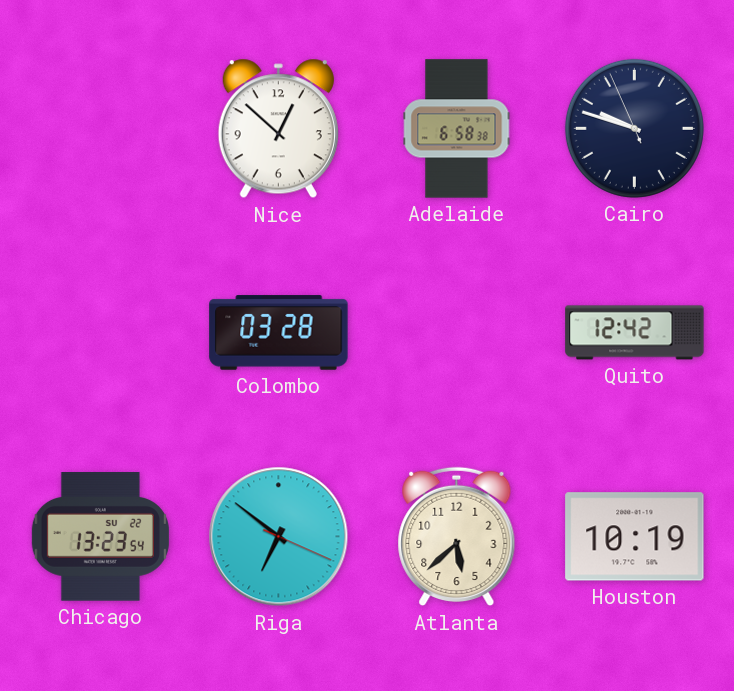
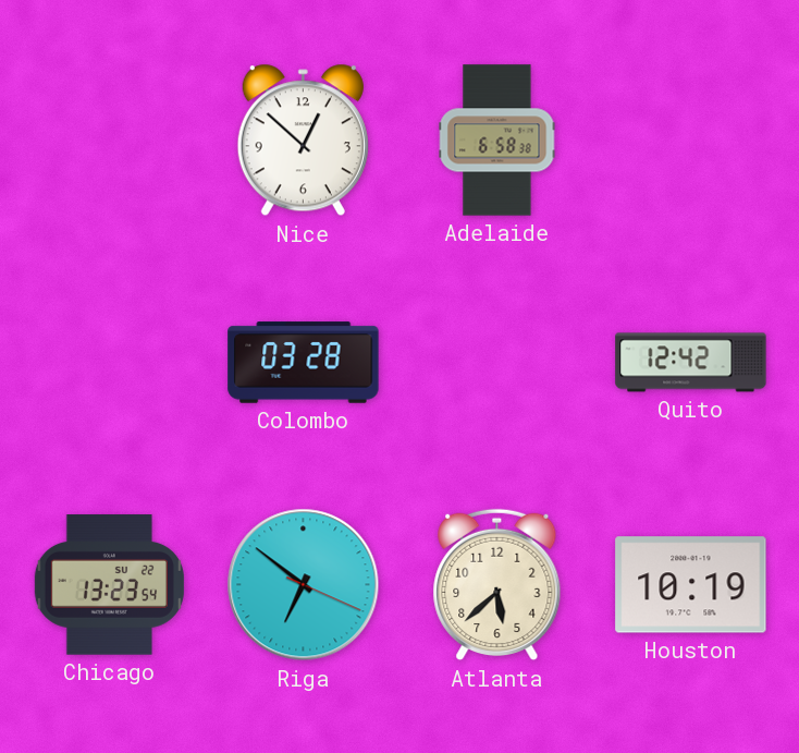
Cairo: 9:47 -> none
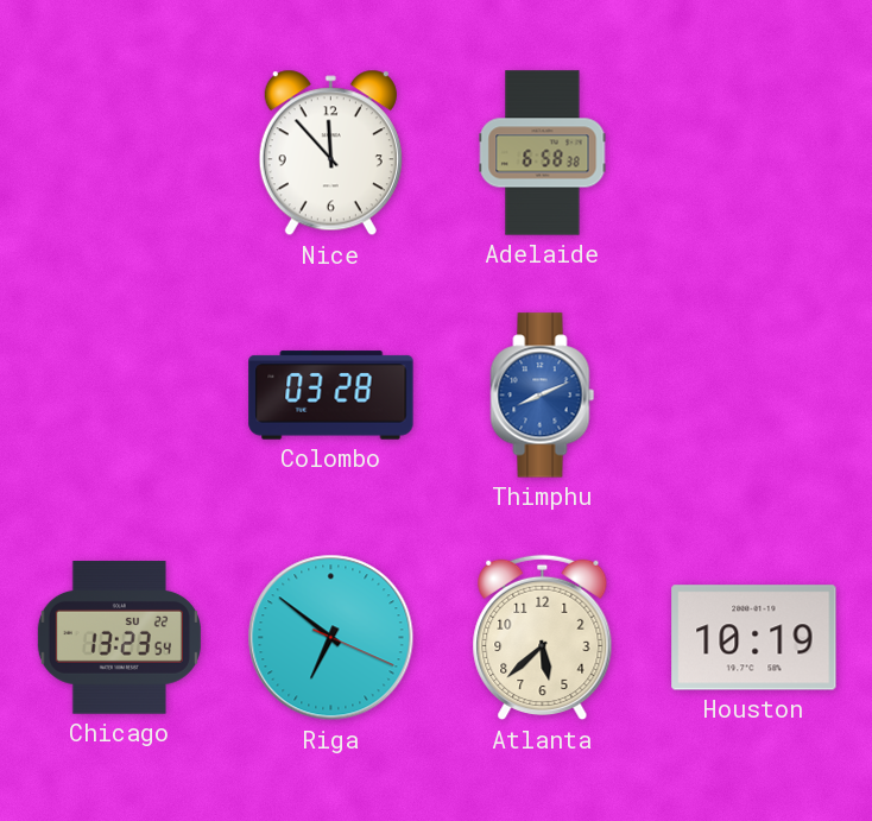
Nice: 12:52 -> 11:53
Thimphu: none -> 8:11
Quito: 12:42 -> none
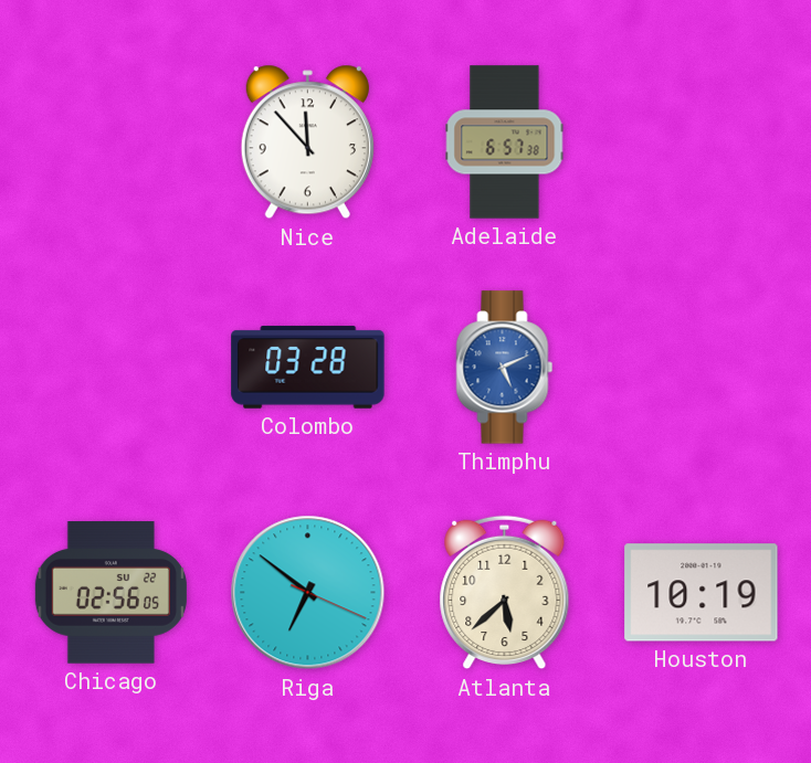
Adelaide: 6:58 -> 6:57
Thimphu: 8:11 -> 5:11
Chicago: 13:23 -> 02:56
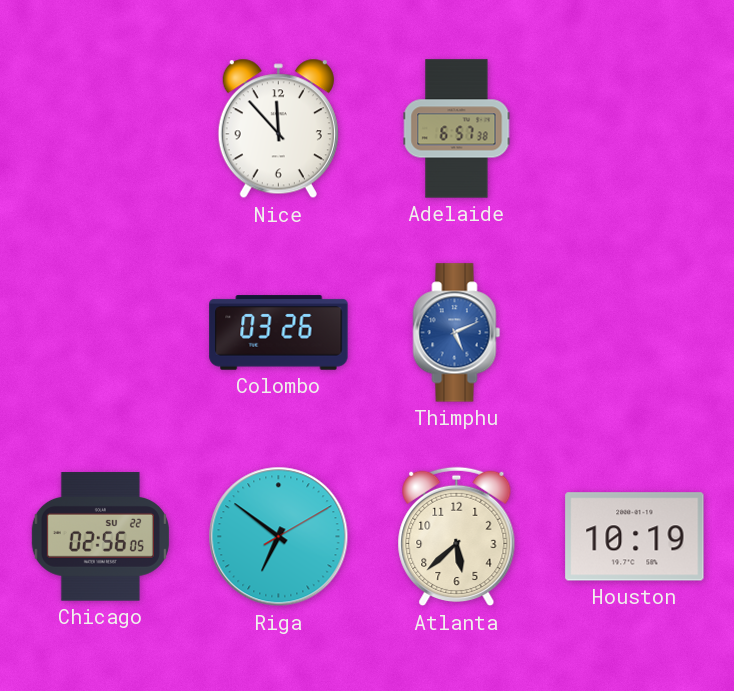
Colombo: 03:28 -> 03:26
Riga: 6:51:19 -> 6:51:10
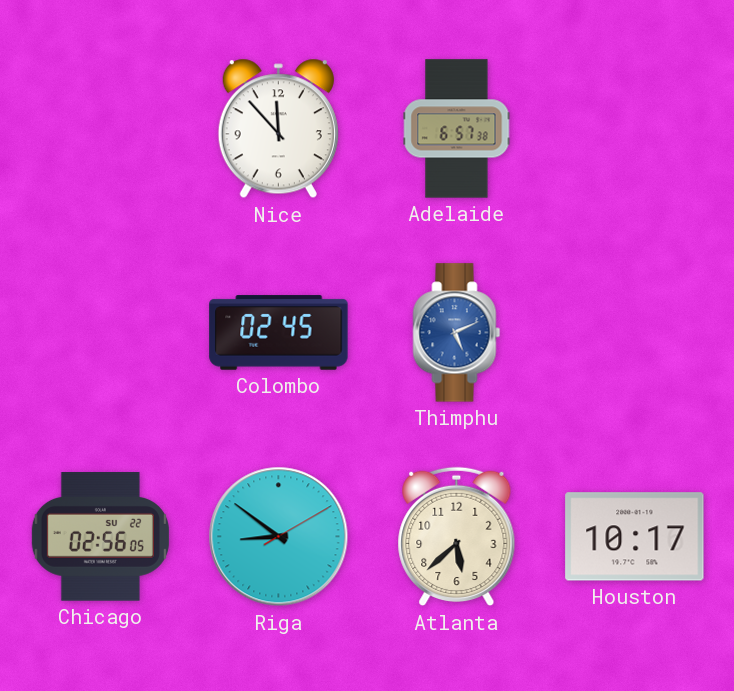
Colombo: 03:26 -> 02:45
Riga: 6:51 -> 8:51
Houston: 10:19 -> 10:17
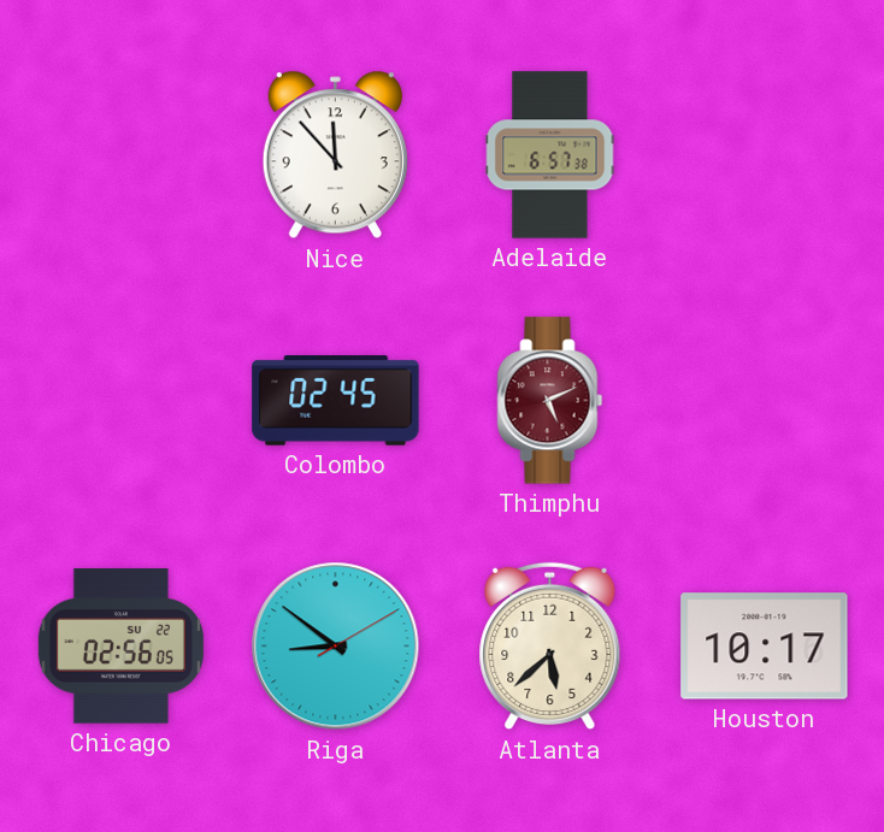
Thimphu dial: blue -> burgundy
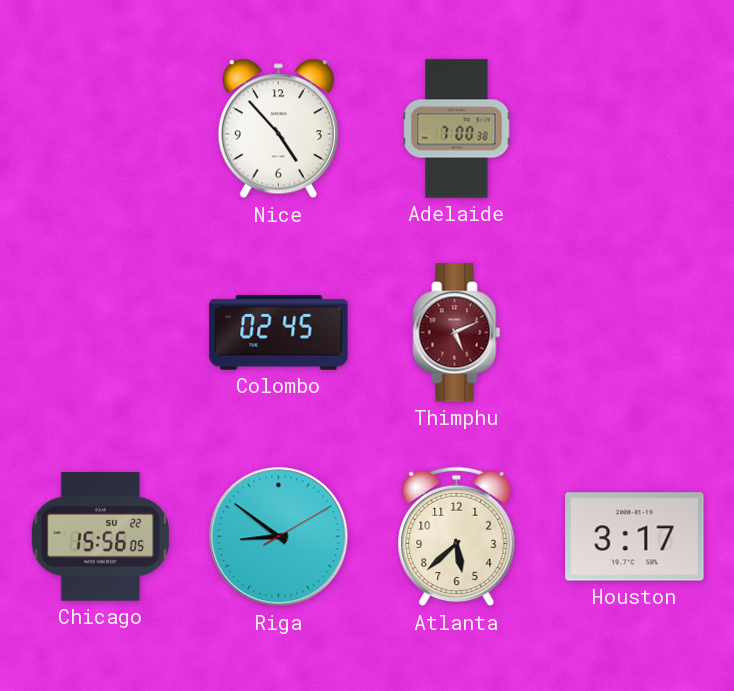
Nice: 11:53 -> 4:53
Adelaide: 6:57 -> 7:00
Chicago: 02:56 -> 15:56
Houston: 10:17 -> 3:17
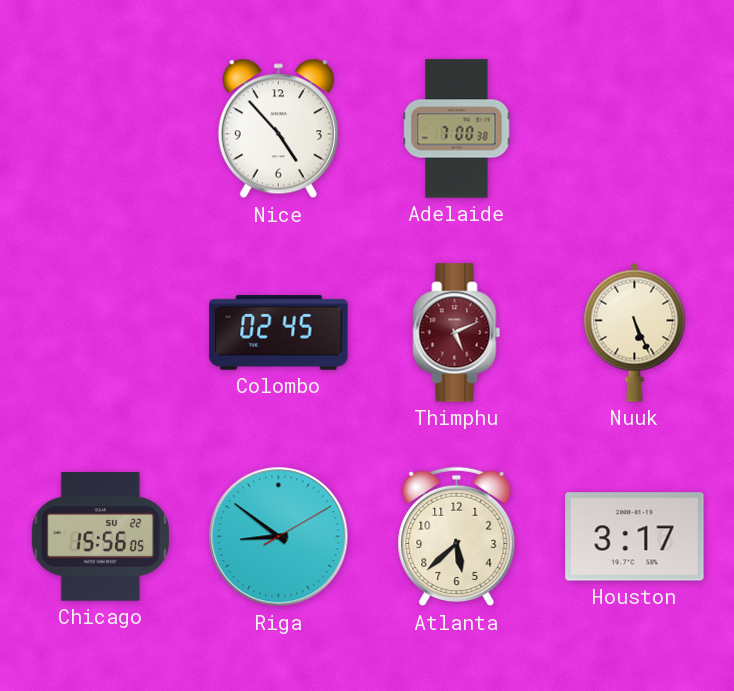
Nuuk: none -> 5:26
